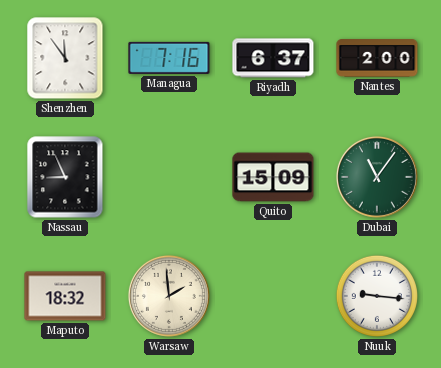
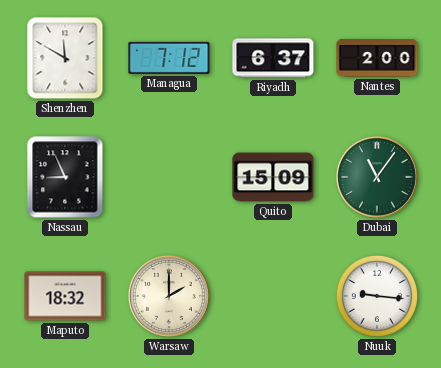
Shenzhen: 11:54 -> 11:50
Managua: 7:16 -> 7:12
Warsaw: 1:59 -> 2:00
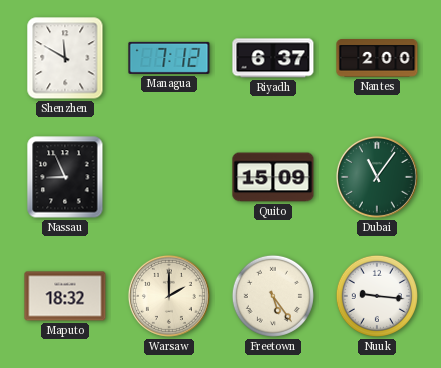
Freetown: none -> 5:24
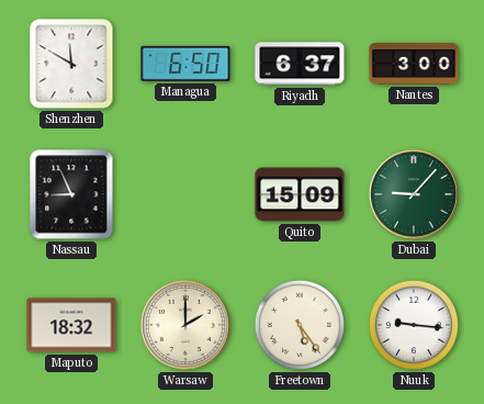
Managua: 7:12 -> 6:50
Nantes: 2:00 -> 3:00
Dubai: 11:06 -> 9:07
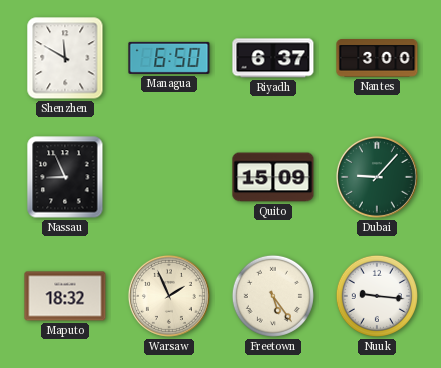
Warsaw: 2:00 -> 1:56
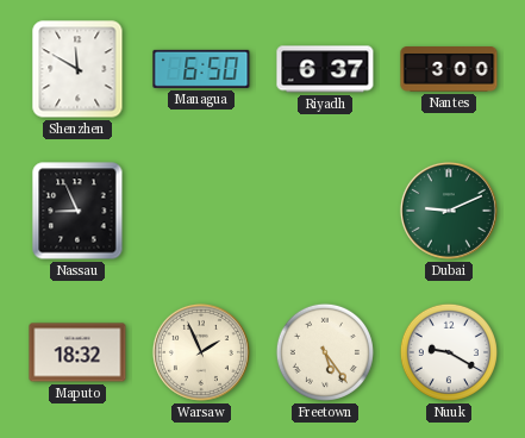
Quito: 15:09 -> none
Dubai: 9:07 -> 9:11
Nuuk: 9:16 -> 9:20
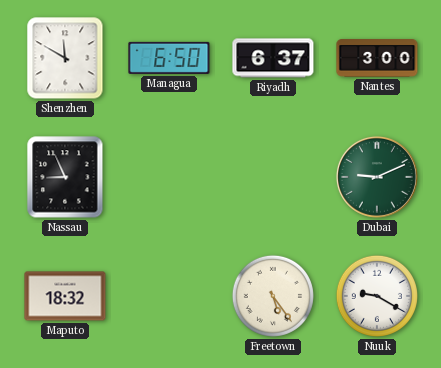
Warsaw: 1:56 -> none
